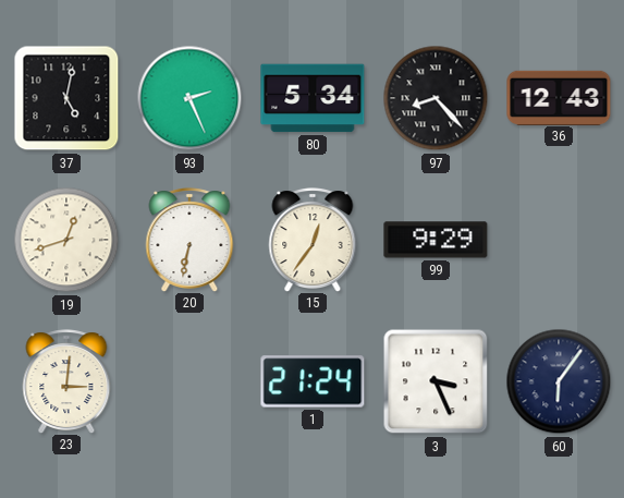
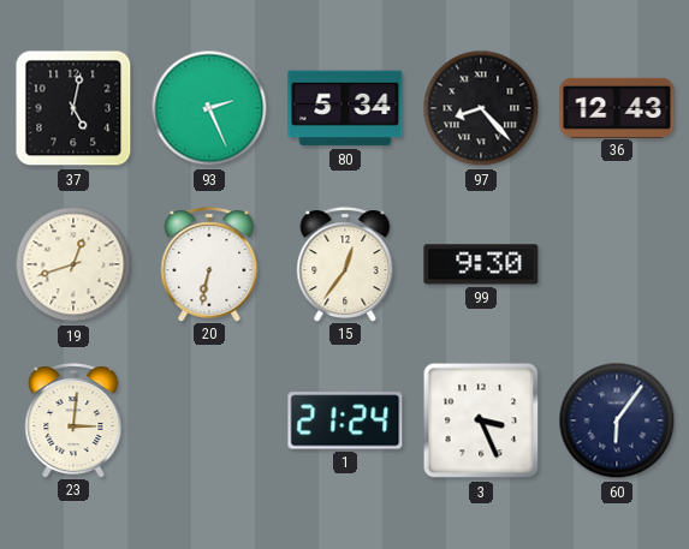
99: 9:29 -> 9:30
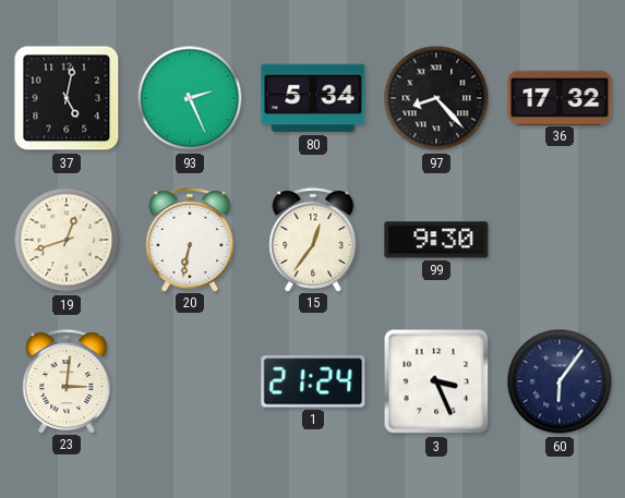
36: 12:43 -> 17:32
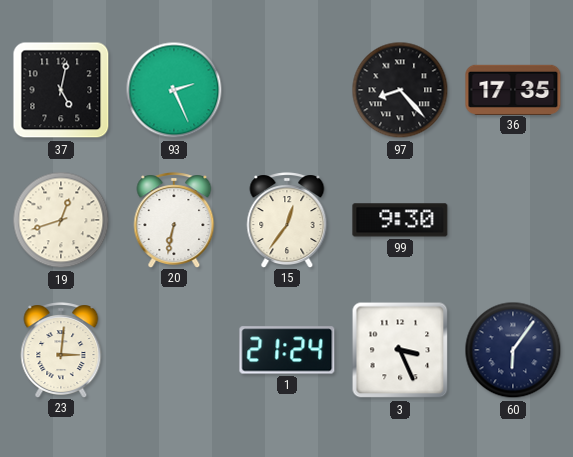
80: 5:34 -> none
36: 17:32 -> 17:35
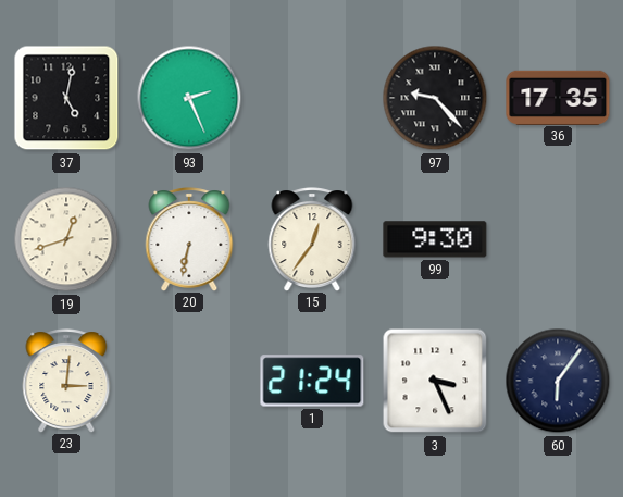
97: 8:23 -> 9:23
